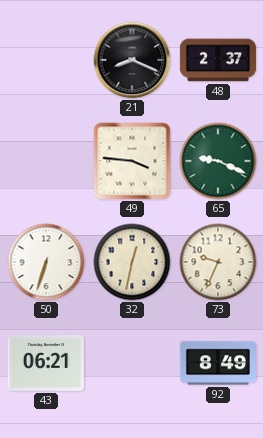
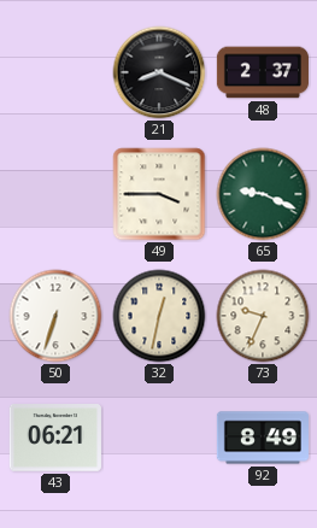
49: 3:46 -> 3:45
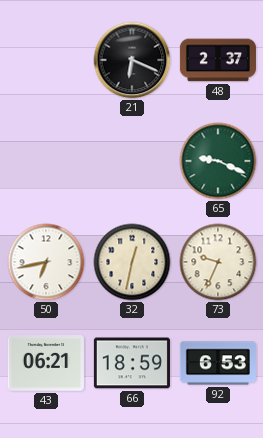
21: 8:19 -> 6:19
49: 3:45 -> none
50: 6:33 -> 6:43
66: none -> 18:59
92: 8:49 -> 6:53
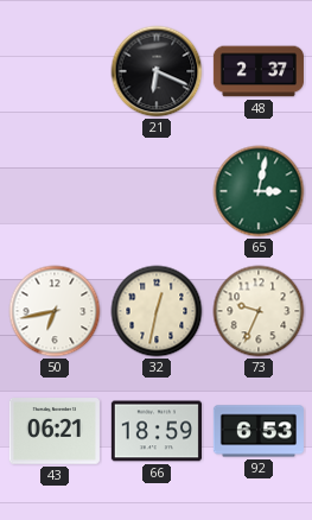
65: 9:19 -> 3:02
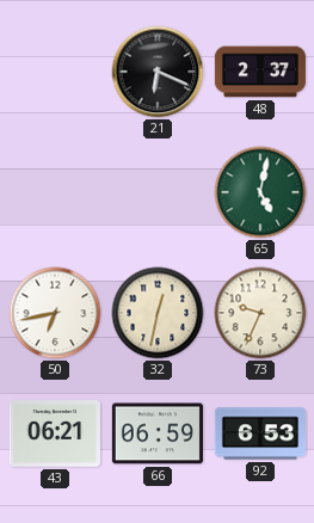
65: 3:02 -> 5:02
66: 18:59 -> 06:59
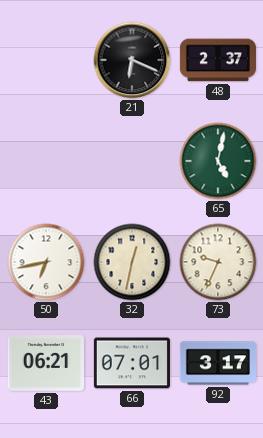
66: 06:59 -> 07:01
92: 6:53 -> 3:17
